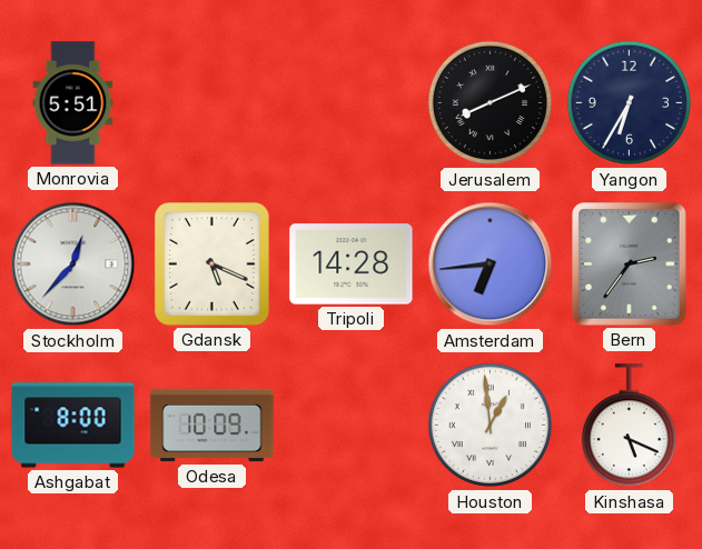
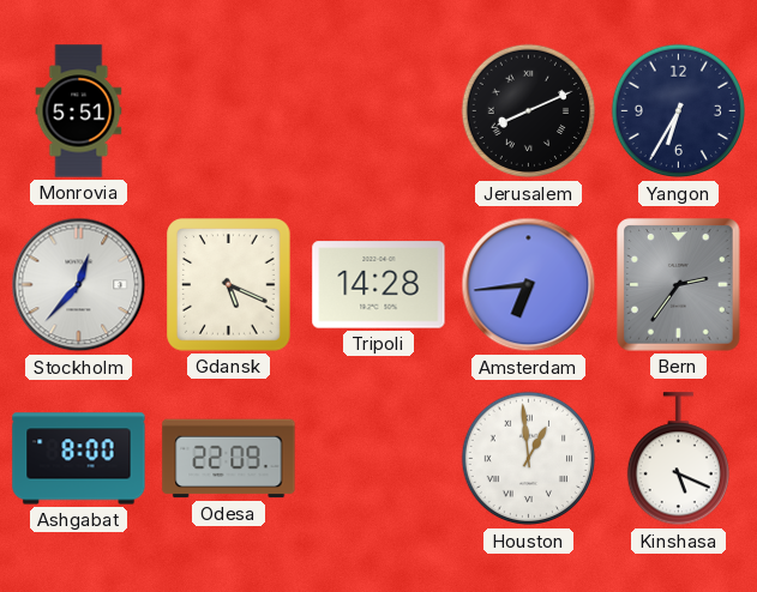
Odesa: 10:09 -> 22:09
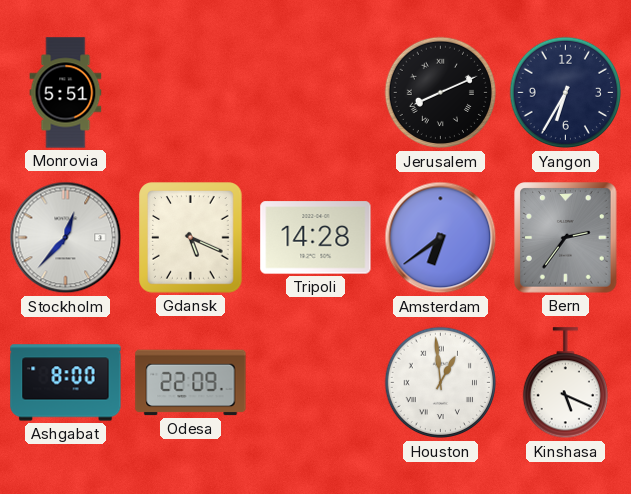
Amsterdam: 6:44 -> 6:39
